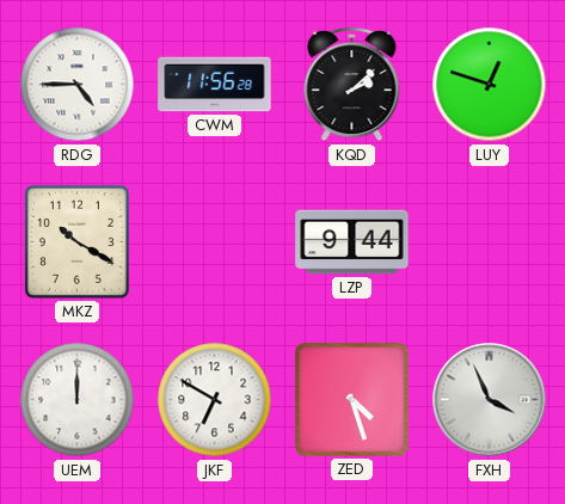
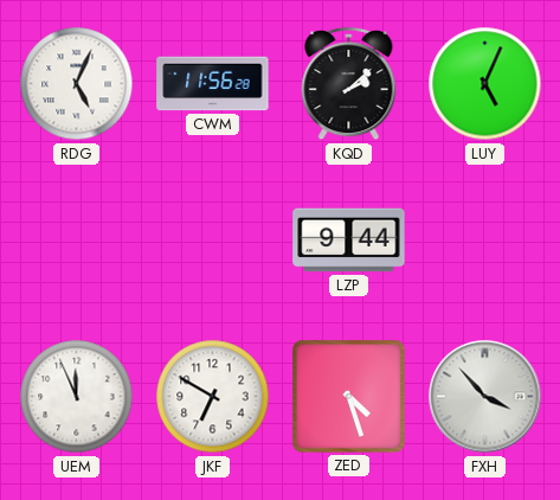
RDG: 4:45 -> 5:04
LUY: 12:48 -> 5:04
MKZ: 10:20 -> none
UEM: 12:00 -> 11:56
FXH: 3:56 -> 3:53
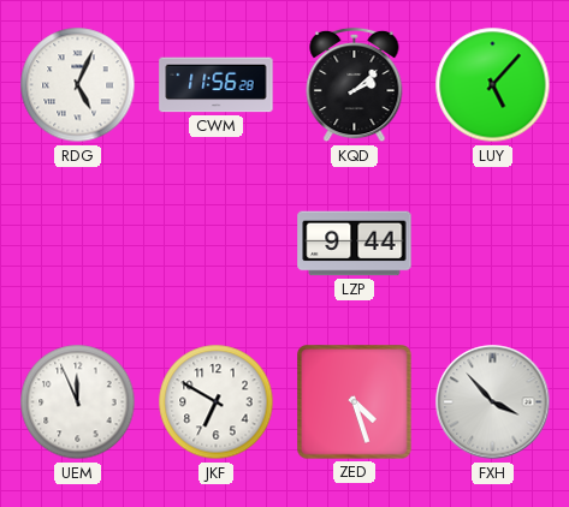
LUY: 5:04 -> 5:07
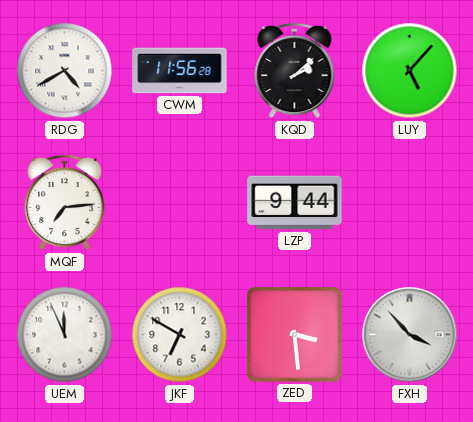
RDG: 5:04 -> 4:40
MQF: none -> 7:14
ZED: 4:27 -> 3:29
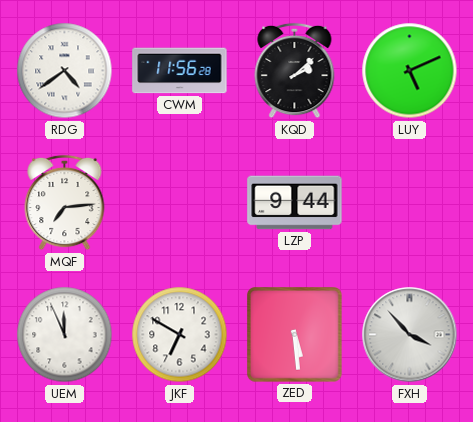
RDG: 4:40 -> 4:39
LUY: 5:07 -> 5:11
ZED: 3:29 -> 5:29
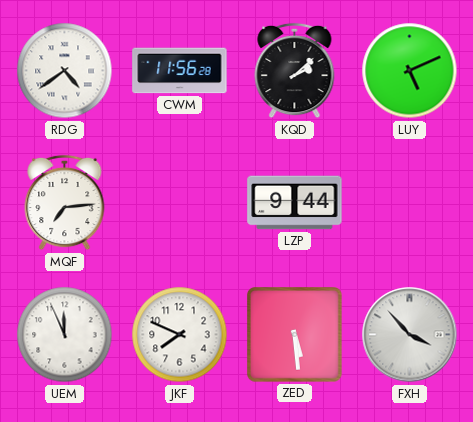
JKF: 6:50 -> 7:49
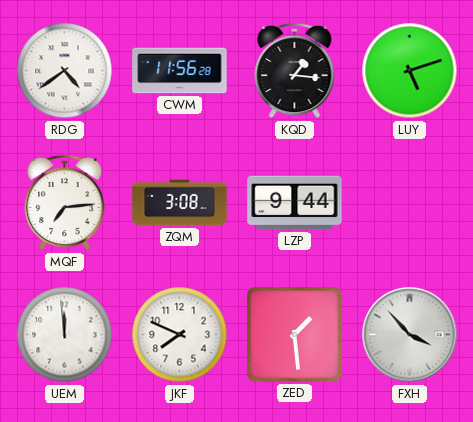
KQD: 2:08 -> 1:16
LUY: 5:11 -> 5:12
ZQM: none -> 3:08
UEM: 11:56 -> 11:59
ZED: 5:29 -> 1:29
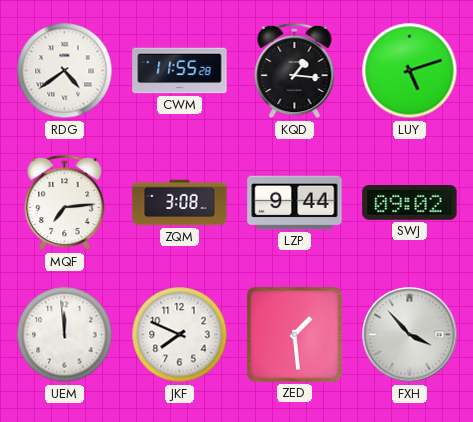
CWM: 11:56 -> 11:55
SWJ: none -> 09:02
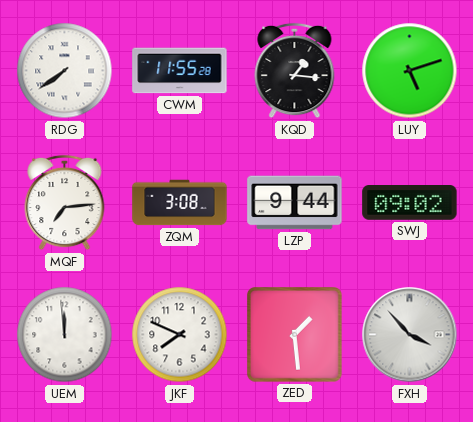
RDG: 4:39 -> 7:39
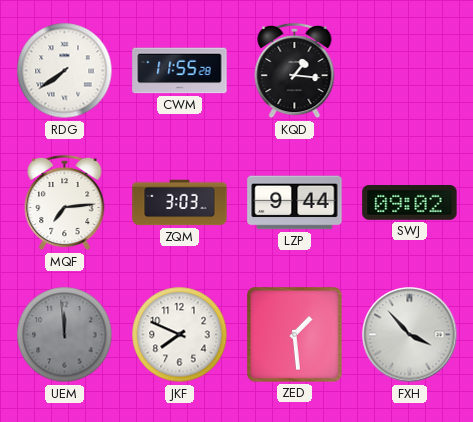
LUY: 5:12 -> none
ZQM: 3:08 -> 3:03
UEM dial: white -> grey
